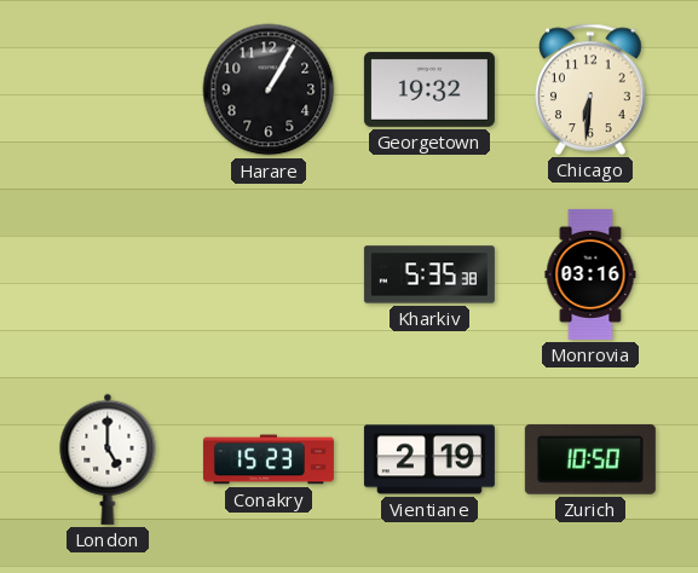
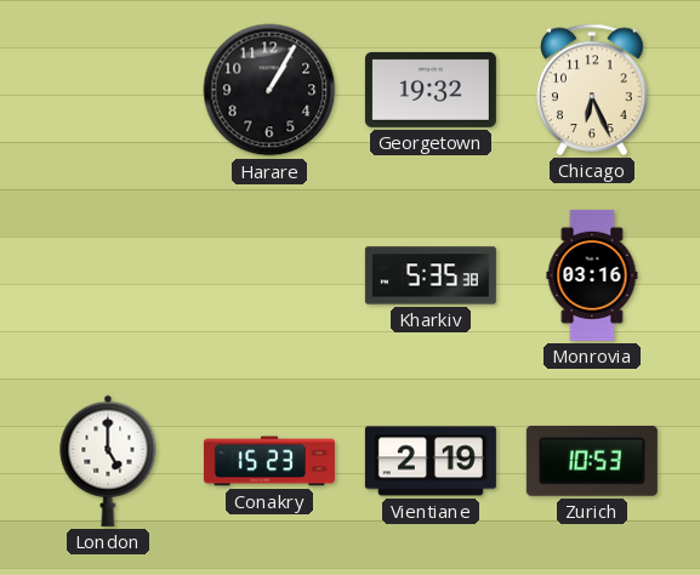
Chicago: 6:31 -> 6:26
Zurich: 10:50 -> 10:53
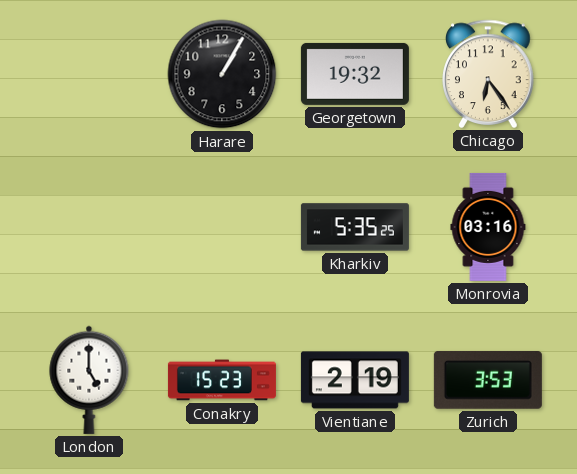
Chicago: 6:26 -> 6:24
Kharkiv: 5:35:38 -> 5:35:25
Zurich: 10:53 -> 3:53
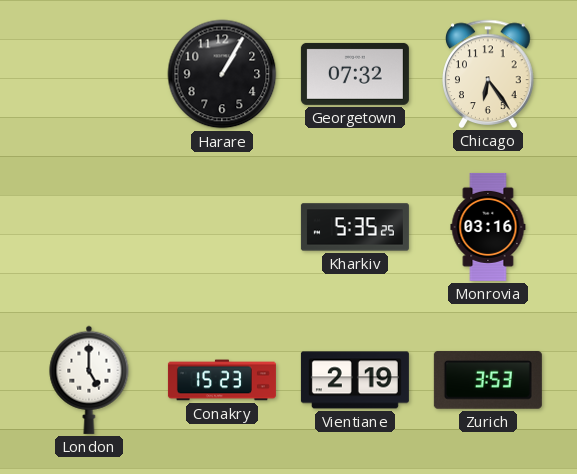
Georgetown: 19:32 -> 07:32
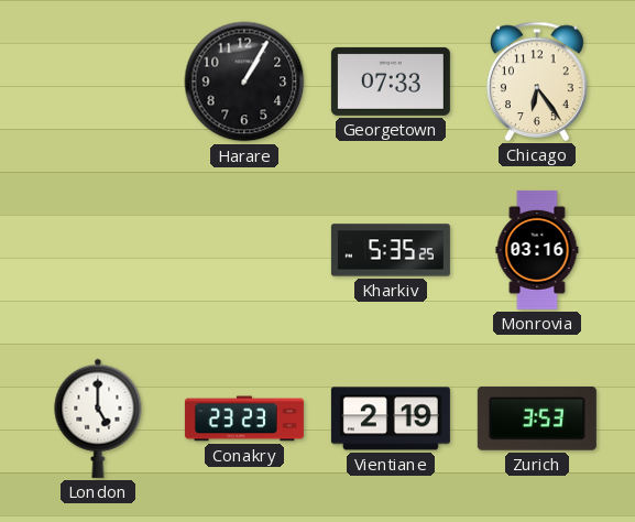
Georgetown: 07:32 -> 07:33
Conakry: 15:23 -> 23:23
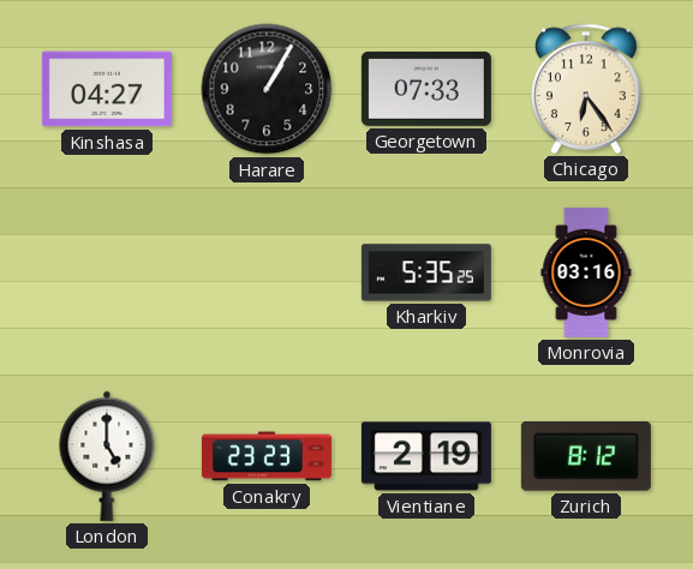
Kinshasa: none -> 04:27
Zurich: 3:53 -> 8:12
